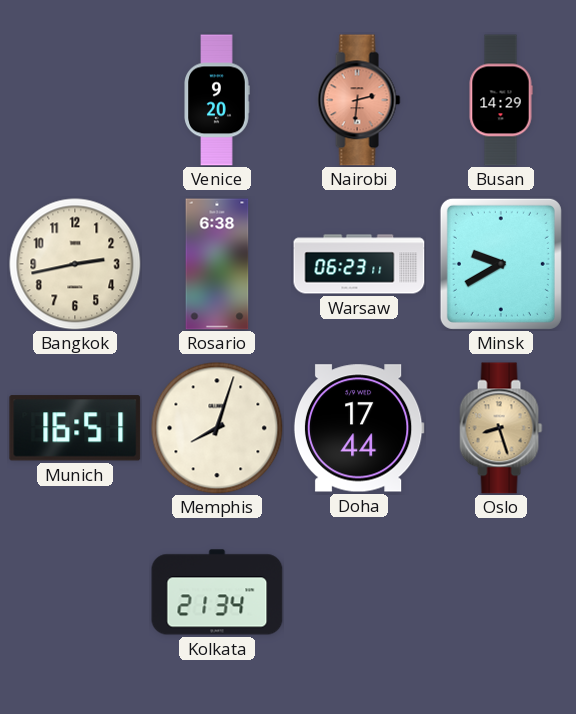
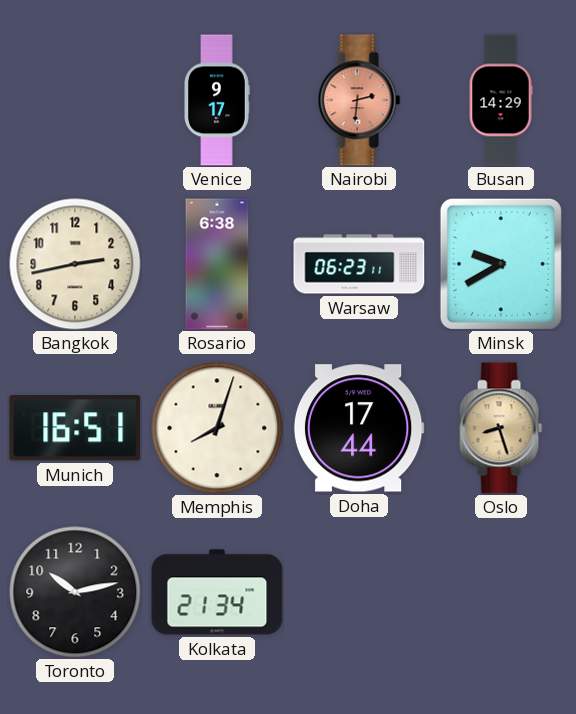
Venice: 9:20 -> 9:17
Toronto: none -> 10:13
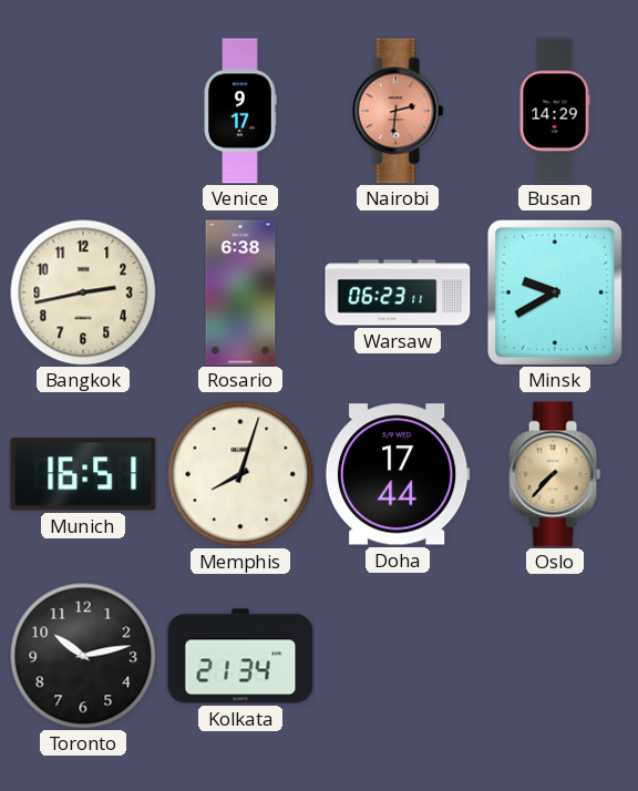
Oslo: 8:27 -> 7:37
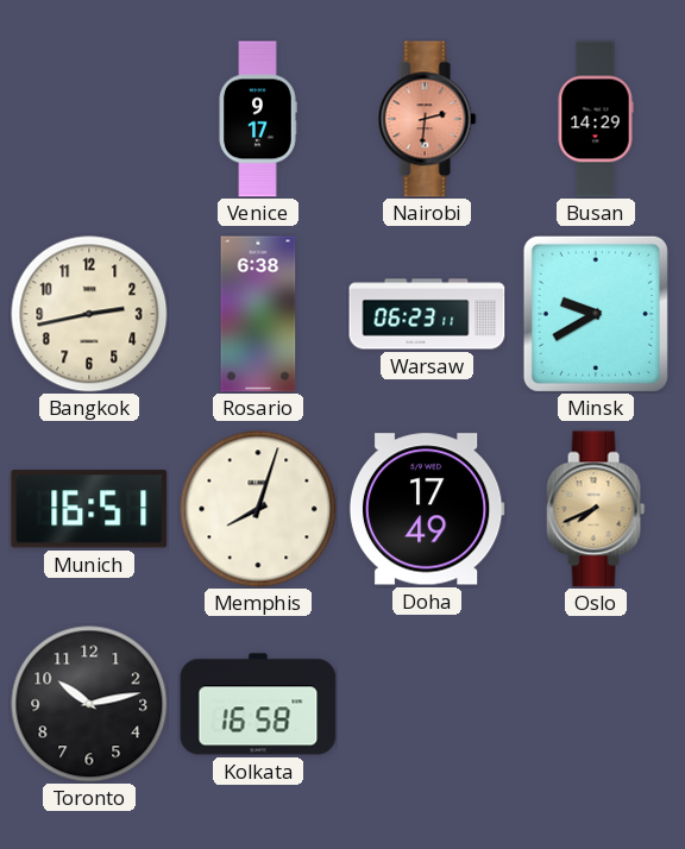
Doha: 17:44 -> 17:49
Oslo: 7:37 -> 7:41
Kolkata: 21:34 -> 16:58
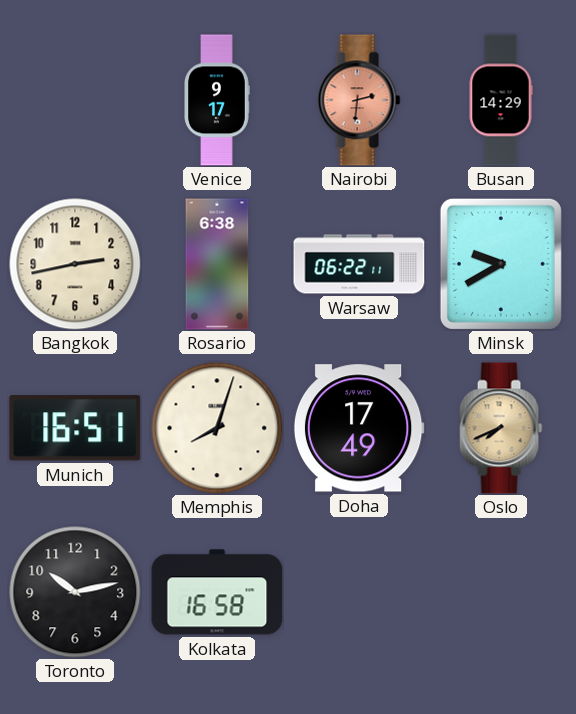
Warsaw: 06:23 -> 06:22
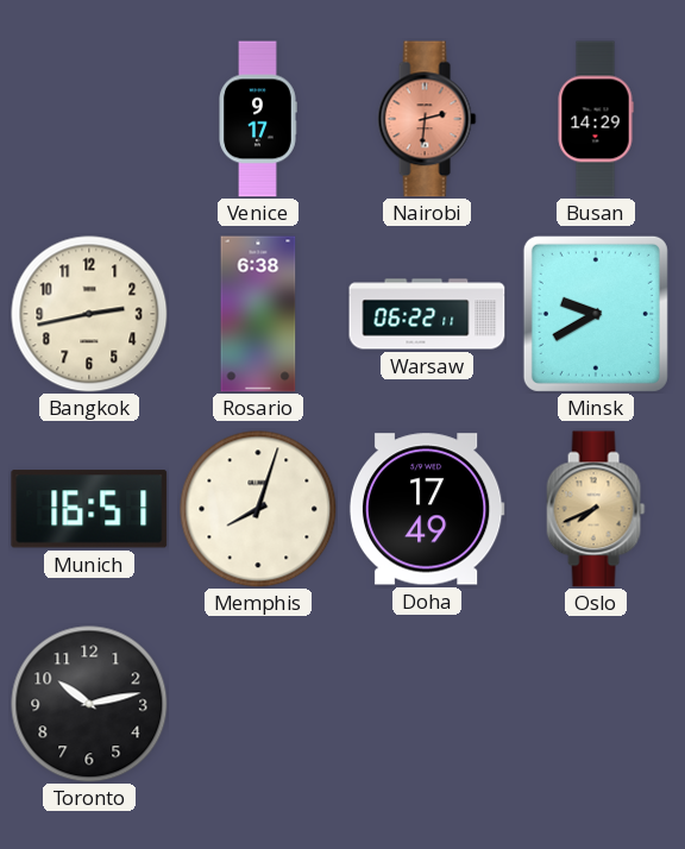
Kolkata: 16:58 -> none
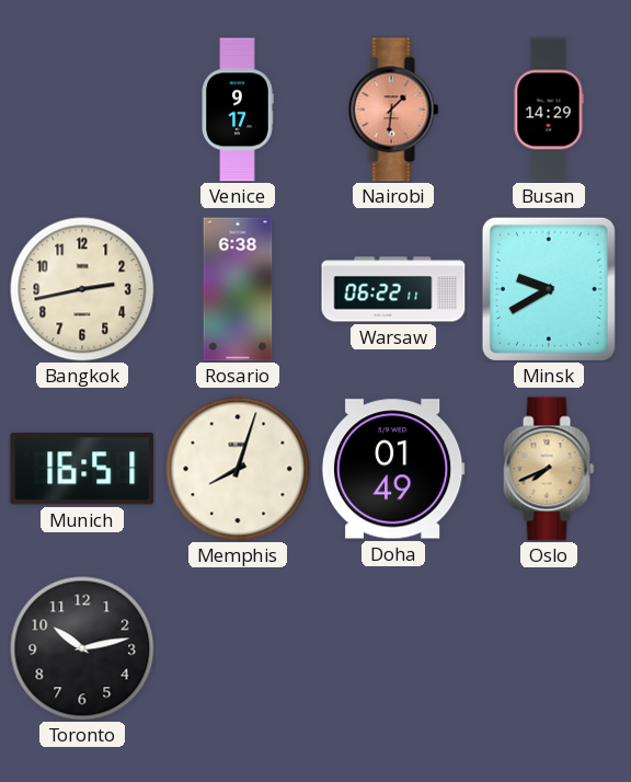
Nairobi: 2:31 -> 1:31
Doha: 17:49 -> 01:49
